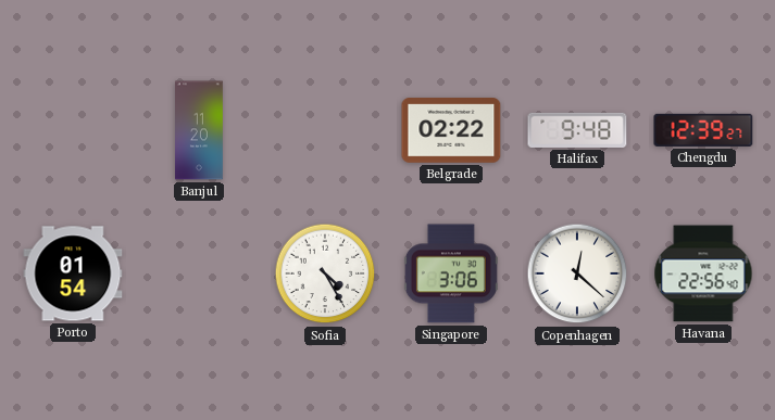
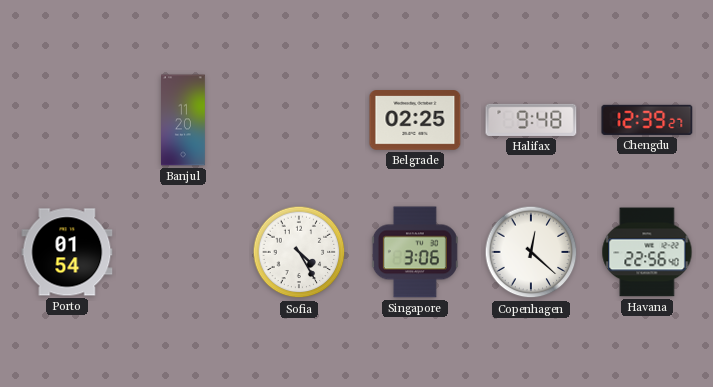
Belgrade: 02:22 -> 02:25
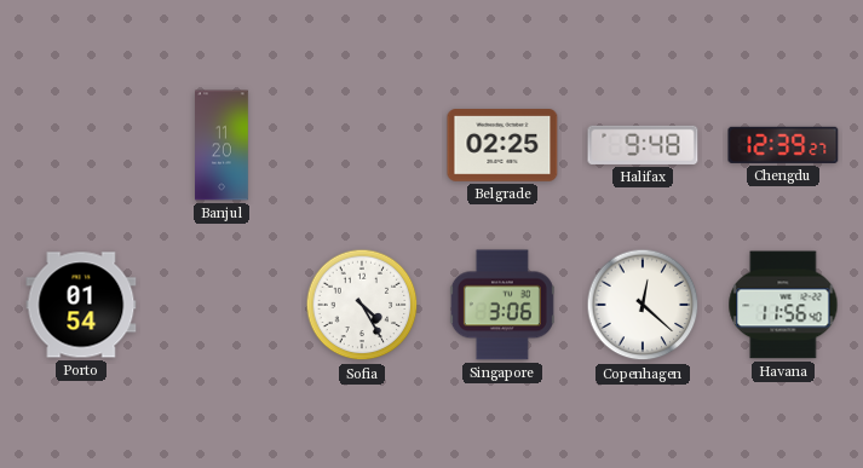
Havana: 22:56 -> 11:56
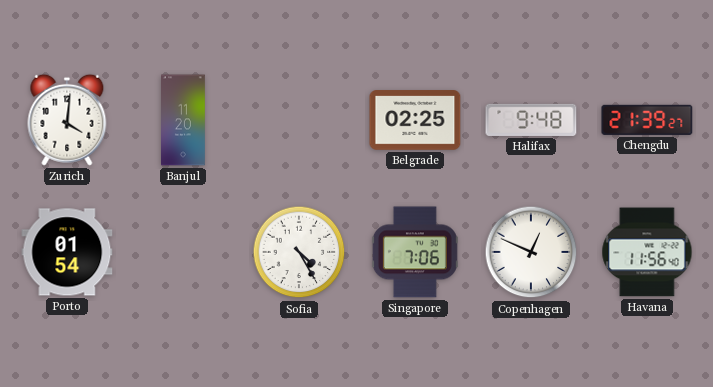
Zurich: none -> 4:01
Chengdu: 12:39 -> 21:39
Singapore: 3:06 -> 7:06
Copenhagen: 12:22 -> 12:49
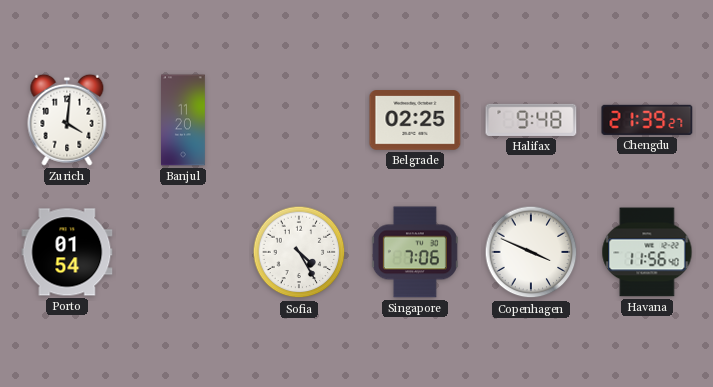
Copenhagen: 12:49 -> 3:49
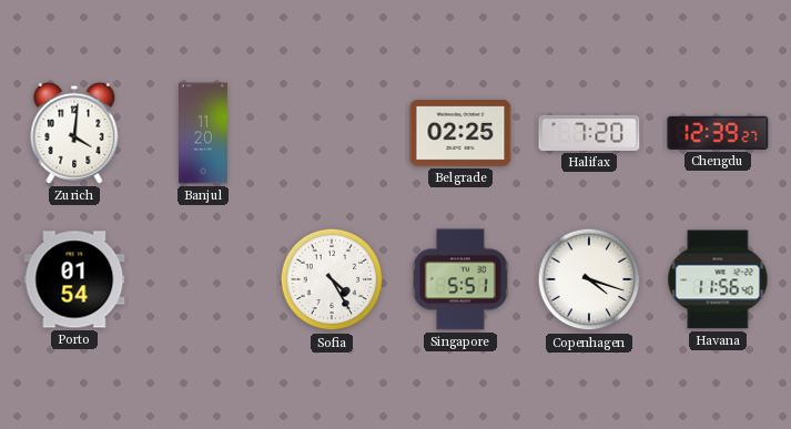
Halifax: 9:48 -> 7:20
Chengdu: 21:39 -> 12:39
Singapore: 7:06 -> 5:51
Copenhagen: 3:49 -> 4:18
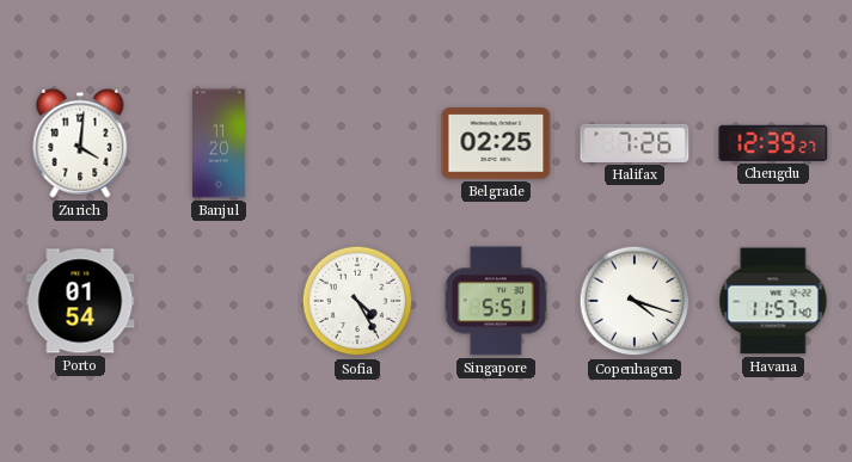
Halifax: 7:20 -> 7:26
Havana: 11:56 -> 11:57
